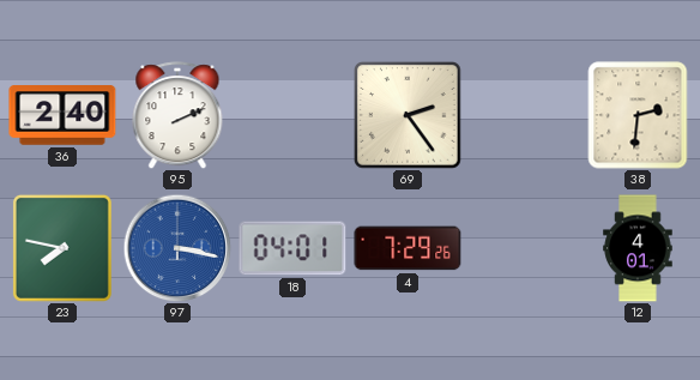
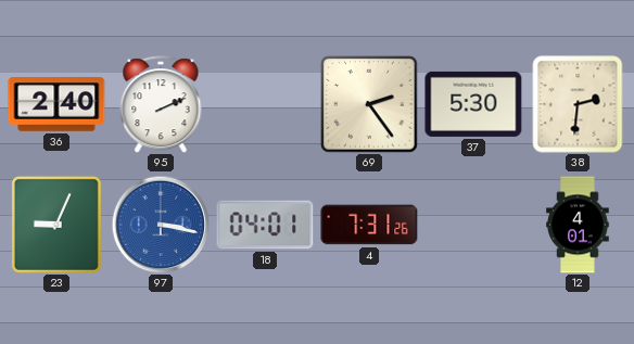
37: none -> 5:30
23: 7:47 -> 9:04
4: 7:29 -> 7:31
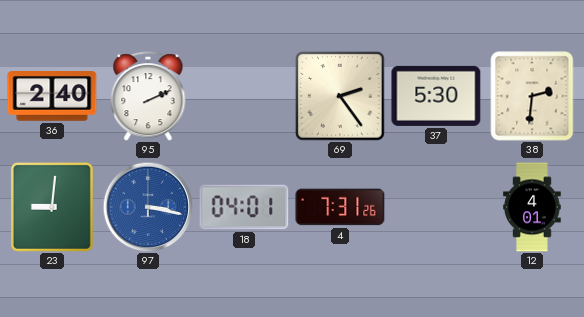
23: 9:04 -> 9:01
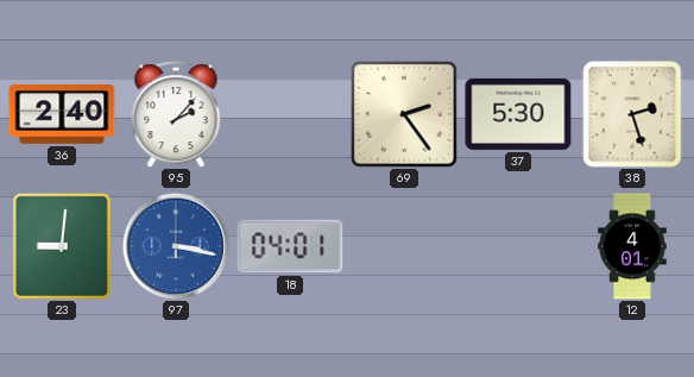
95: 2:11 -> 2:07
38: 2:31 -> 2:27
4: 7:31 -> none
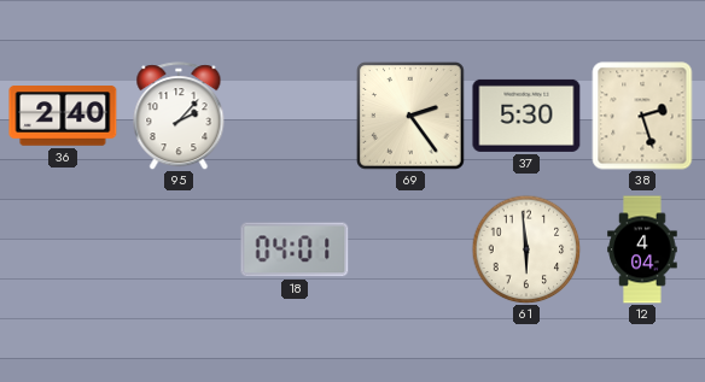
23: 9:01 -> none
97: 3:17 -> none
61: none -> 5:59
12: 4:01 -> 4:04
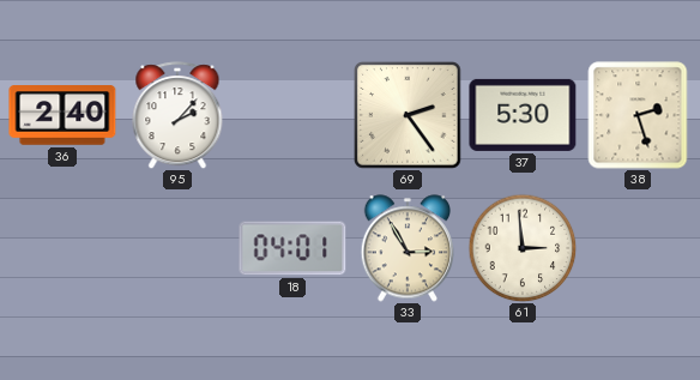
33: none -> 2:55
61: 5:59 -> 2:59
12: 4:04 -> none
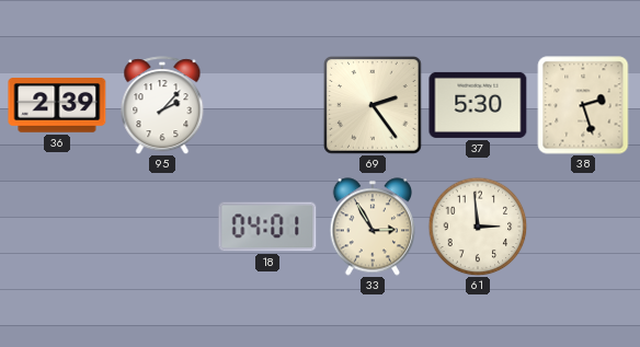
36: 2:40 -> 2:39
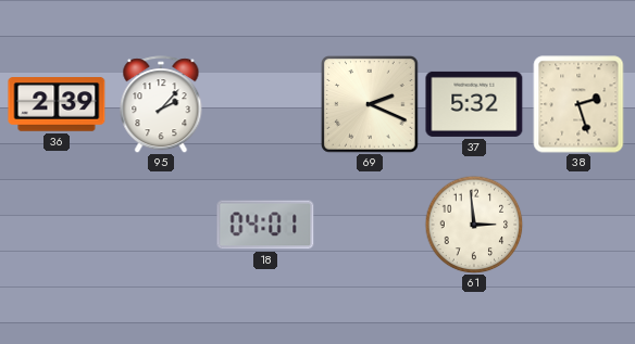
69: 2:24 -> 2:19
37: 5:30 -> 5:32
33: 2:55 -> none
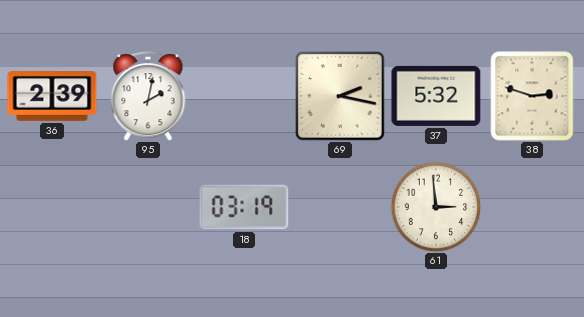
95: 2:07 -> 2:02
69: 2:19 -> 2:17
38: 2:27 -> 2:48
18: 04:01 -> 03:19
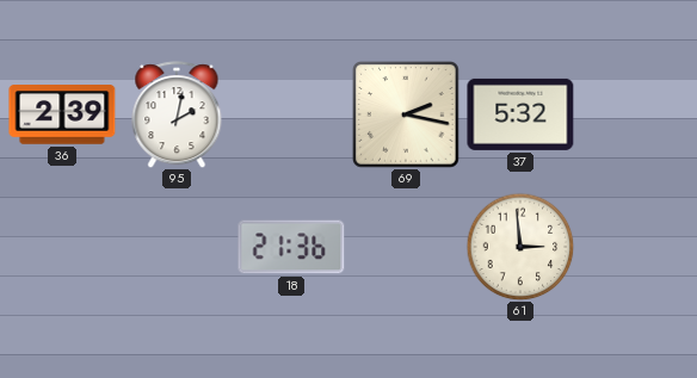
38: 2:48 -> none
18: 03:19 -> 21:36
